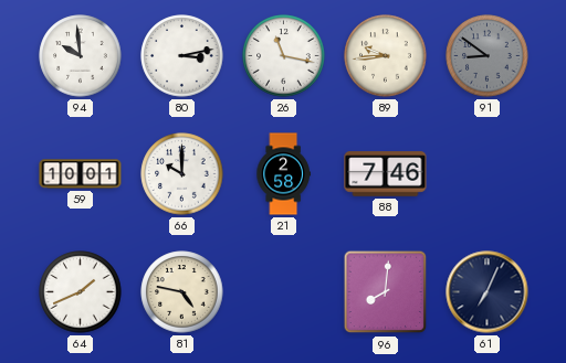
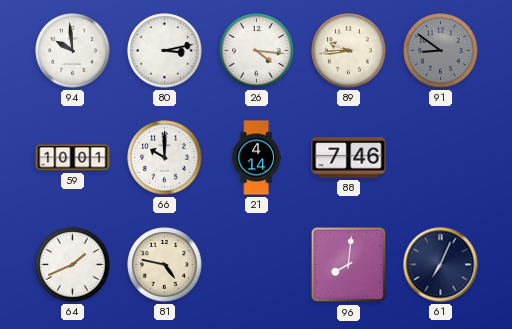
26: 11:17 -> 4:16
21: 2:58 -> 4:14
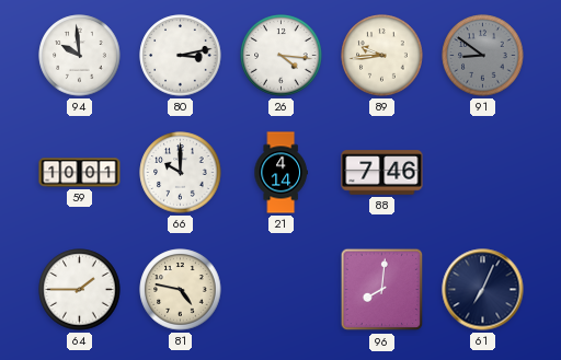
64: 1:41 -> 1:45
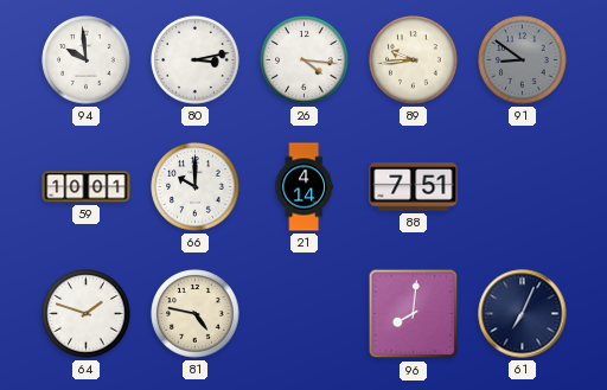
88: 7:46 -> 7:51
64: 1:45 -> 1:48
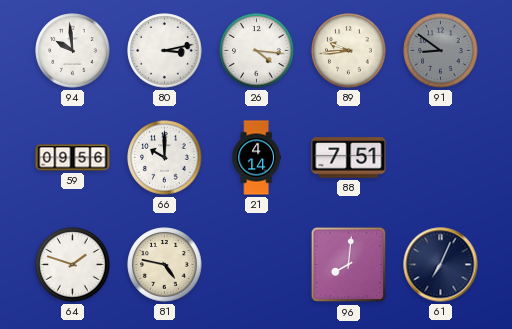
59: 10:01 -> 09:56
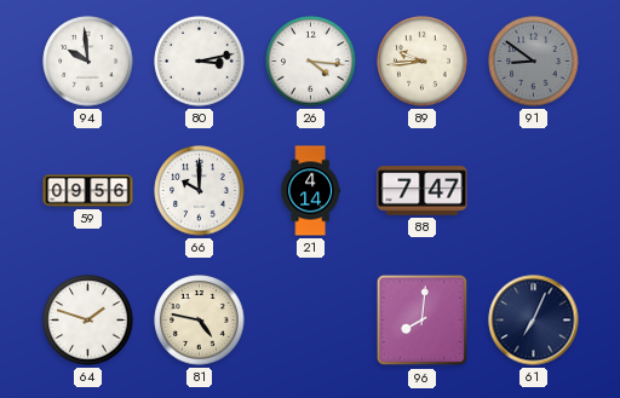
88: 7:51 -> 7:47
